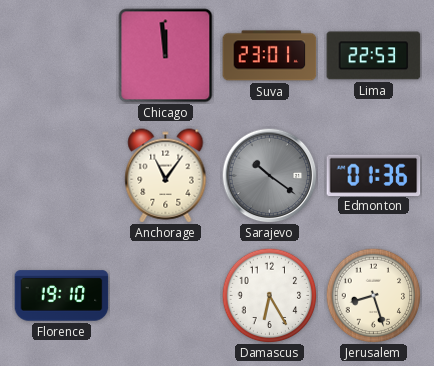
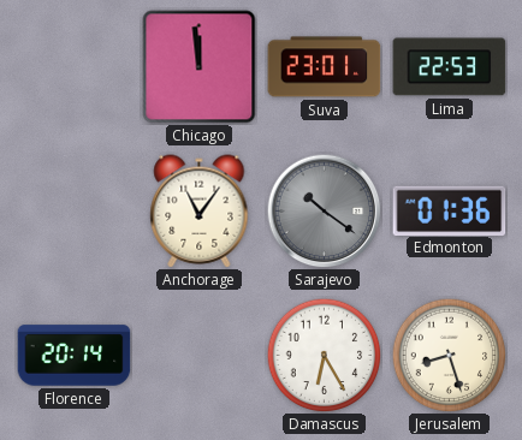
Florence: 19:10 -> 20:14
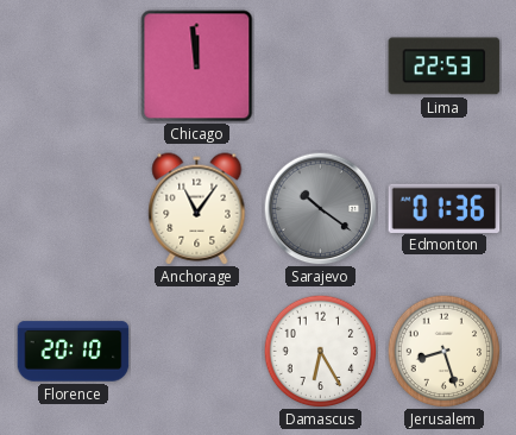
Suva: 23:01 -> none
Florence: 20:14 -> 20:10
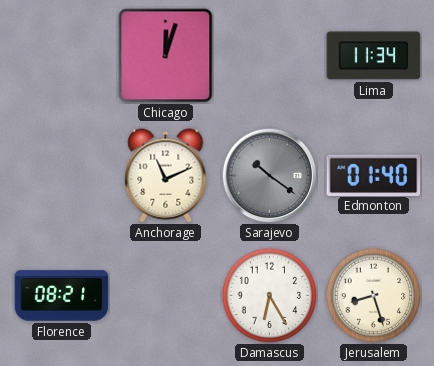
Chicago: 11:59 -> 12:03
Lima: 22:53 -> 11:34
Anchorage: 11:06 -> 11:11
Edmonton: 01:36 -> 01:40
Florence: 20:10 -> 08:21
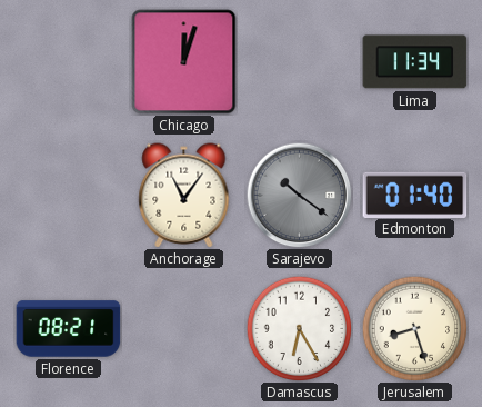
Anchorage: 11:11 -> 11:06
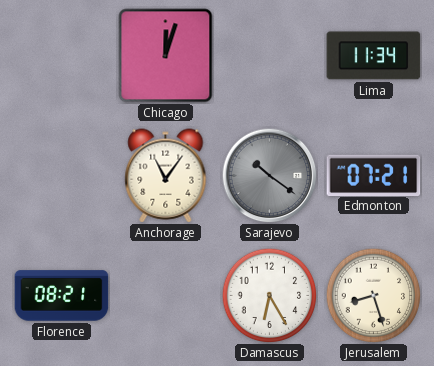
Edmonton: 01:40 -> 07:21
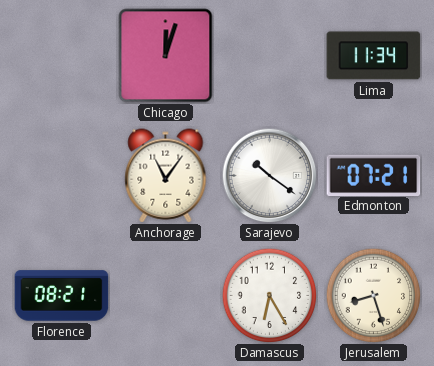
Sarajevo dial: grey -> white
